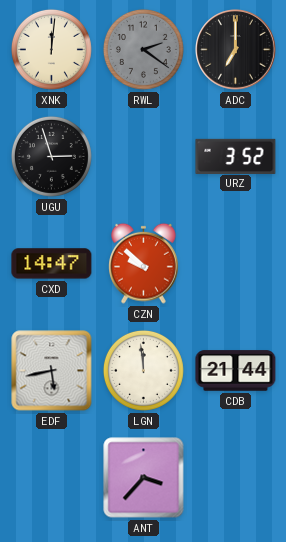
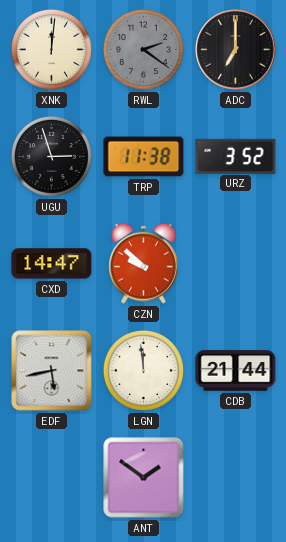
TRP: none -> 11:38
ANT: 3:37 -> 1:51
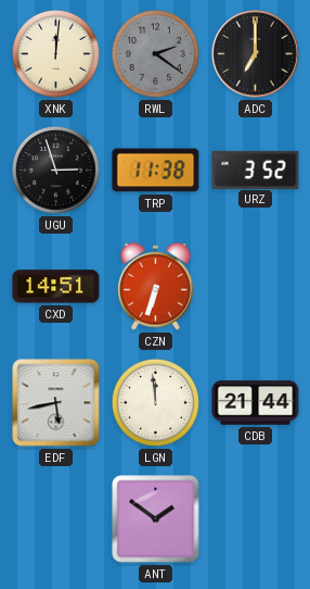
CXD: 14:47 -> 14:51
CZN: 9:52 -> 6:33
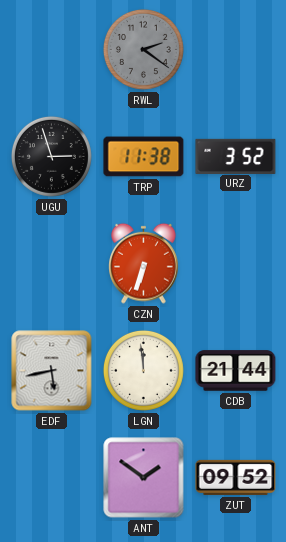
XNK: 12:01 -> none
ADC: 7:00 -> none
CXD: 14:51 -> none
ZUT: none -> 09:52
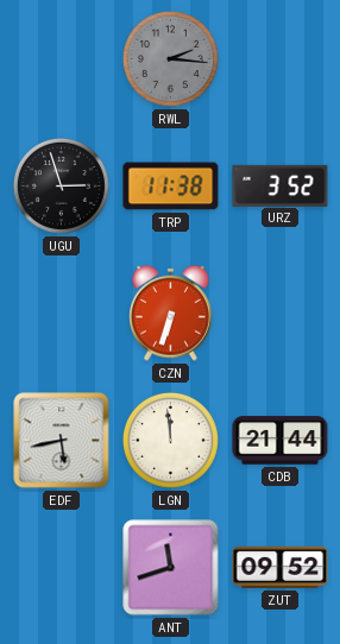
RWL: 2:21 -> 2:16
ANT: 1:51 -> 11:42
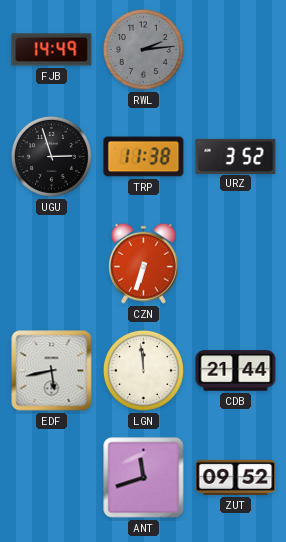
FJB: none -> 14:49
RWL: 2:16 -> 2:14
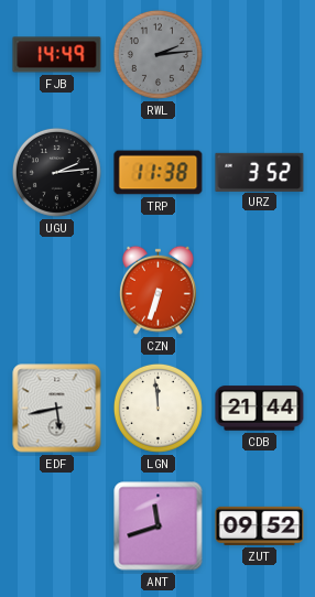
UGU: 2:57 -> 2:14
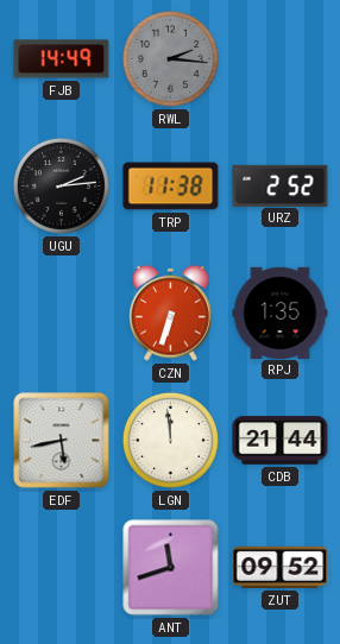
RWL: 2:14 -> 2:16
URZ: 3:52 -> 2:52
RPJ: none -> 1:35
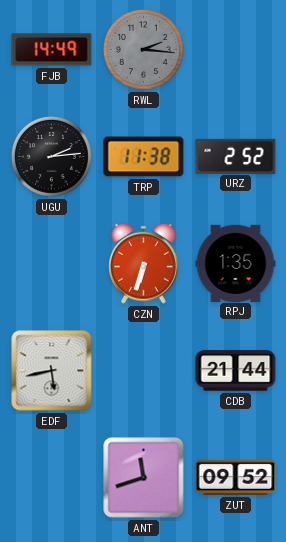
LGN: 11:59 -> none
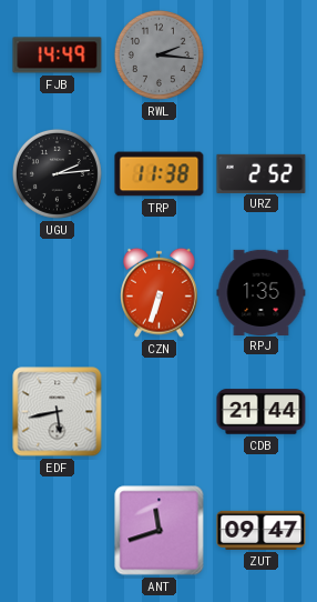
ZUT: 09:52 -> 09:47
